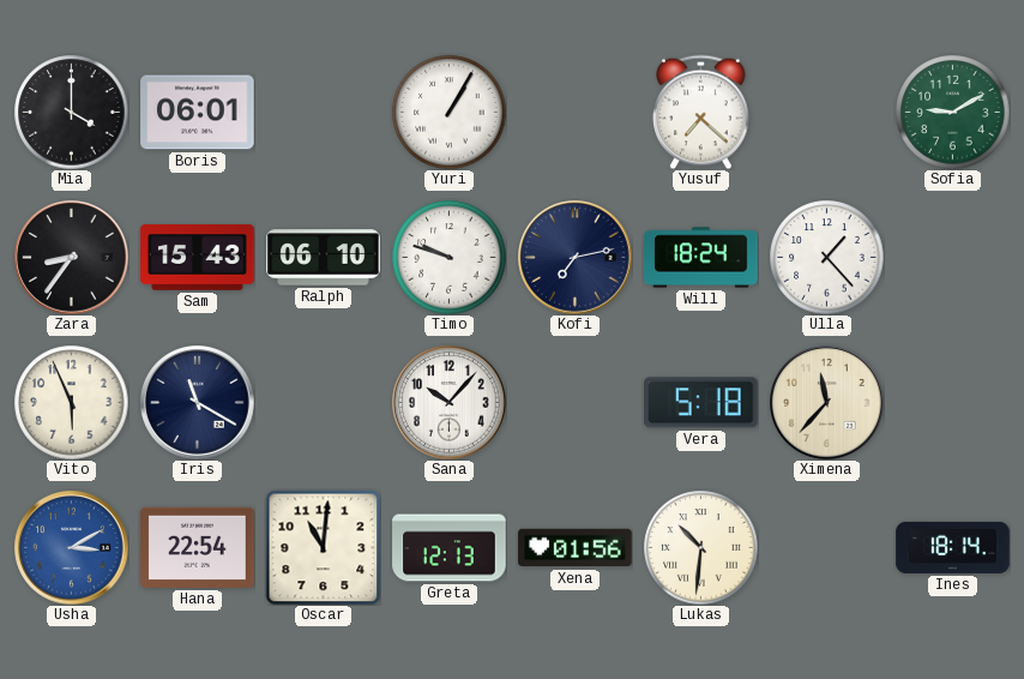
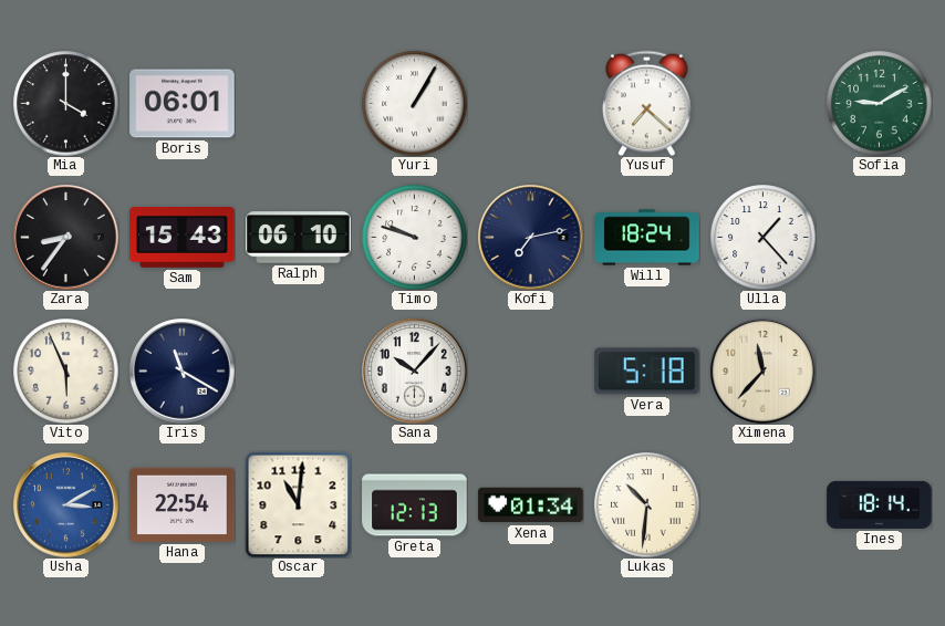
Xena: 01:56 -> 01:34
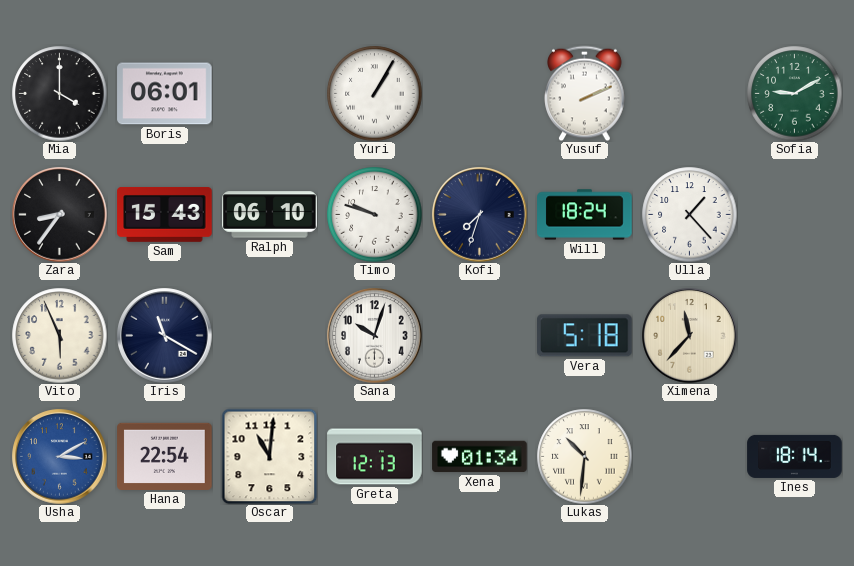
Yusuf: 7:22 -> 2:11
Kofi: 7:13 -> 7:33
Sana: 10:07 -> 10:03
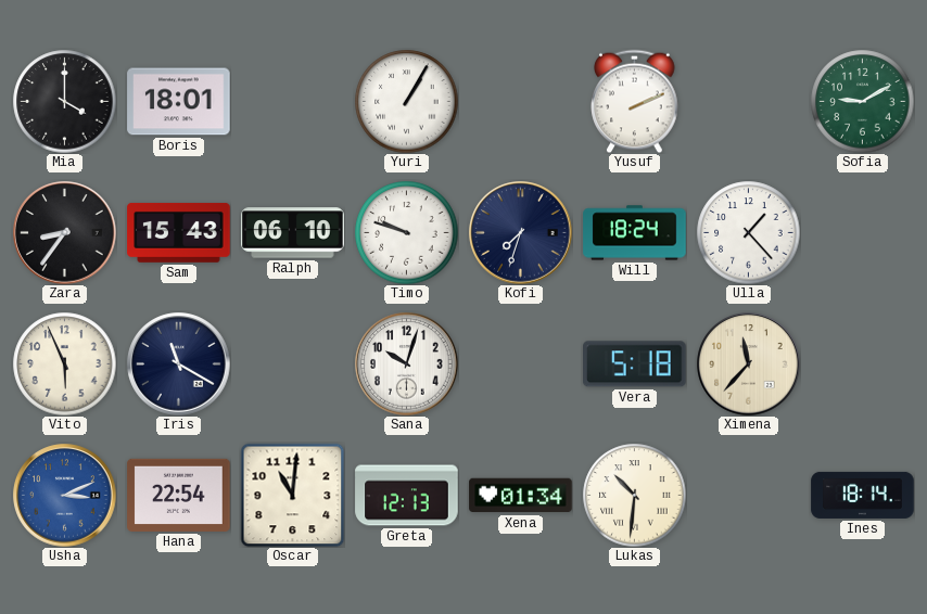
Boris: 06:01 -> 18:01
Usha: 3:10 -> 3:11
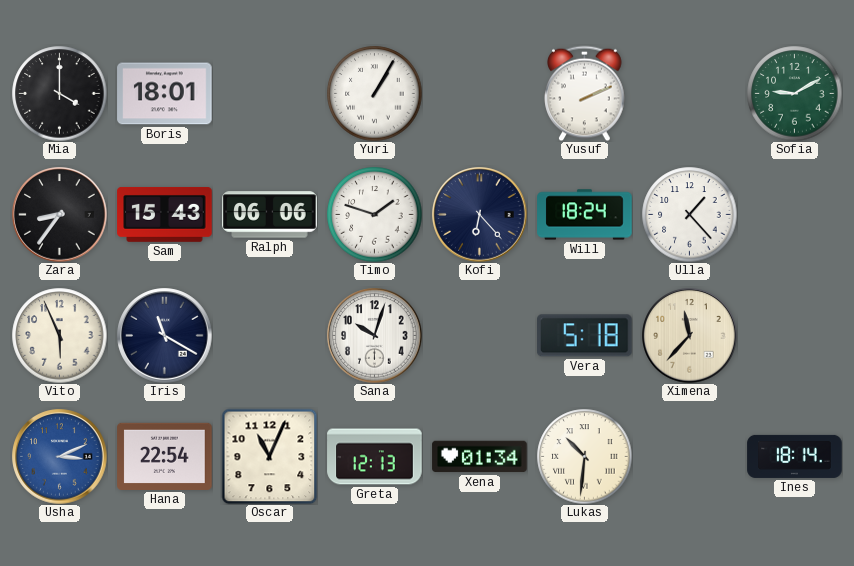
Ralph: 06:10 -> 06:06
Timo: 9:48 -> 1:48
Kofi: 7:33 -> 6:23
Oscar: 11:01 -> 11:04
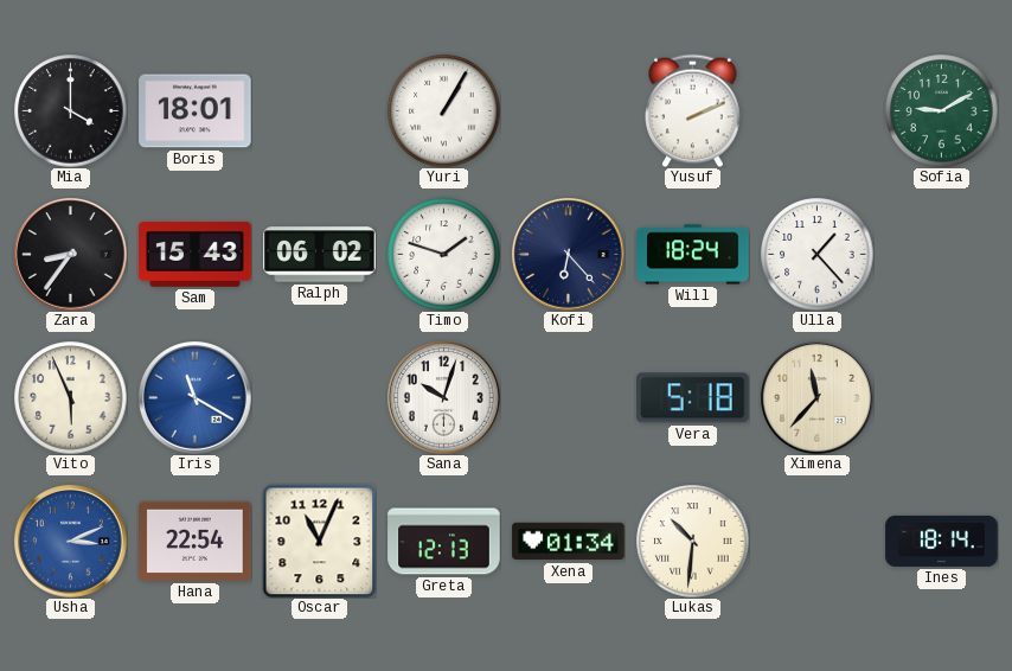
Ralph: 06:06 -> 06:02
Iris dial: navy -> blue
